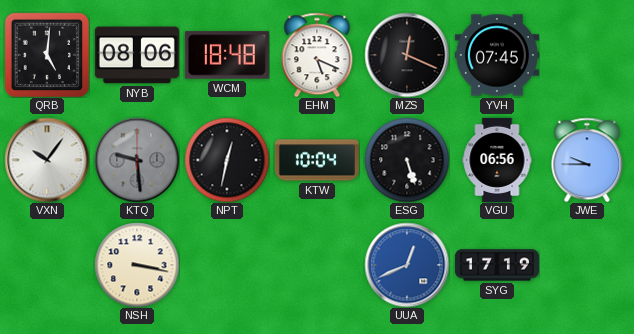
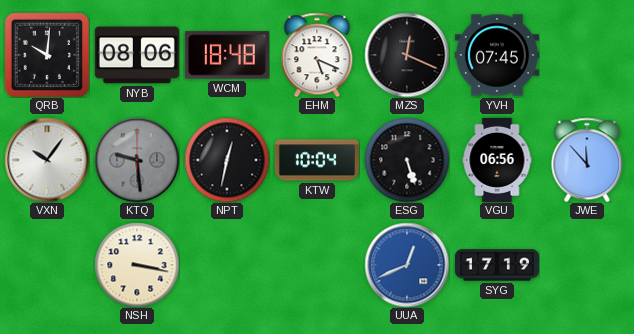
QRB: 5:01 -> 10:01
JWE: 9:45 -> 11:53
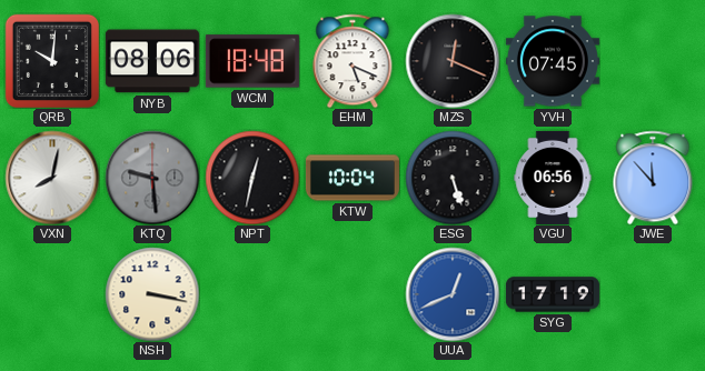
VXN: 10:06 -> 8:02
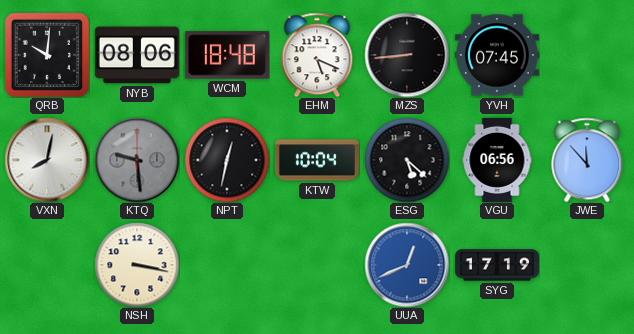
MZS: 12:19 -> 8:44
ESG: 5:27 -> 5:22
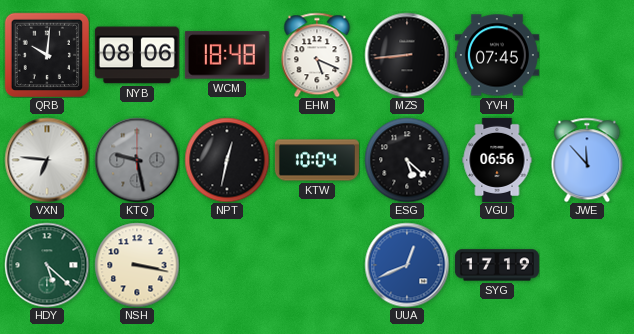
VXN: 8:02 -> 6:46
KTQ: 9:29 -> 9:28
HDY: none -> 5:22
